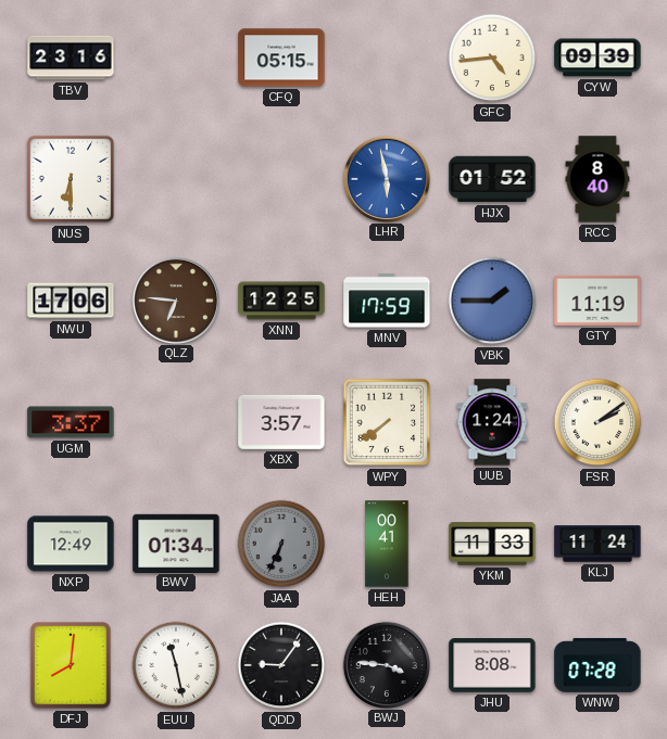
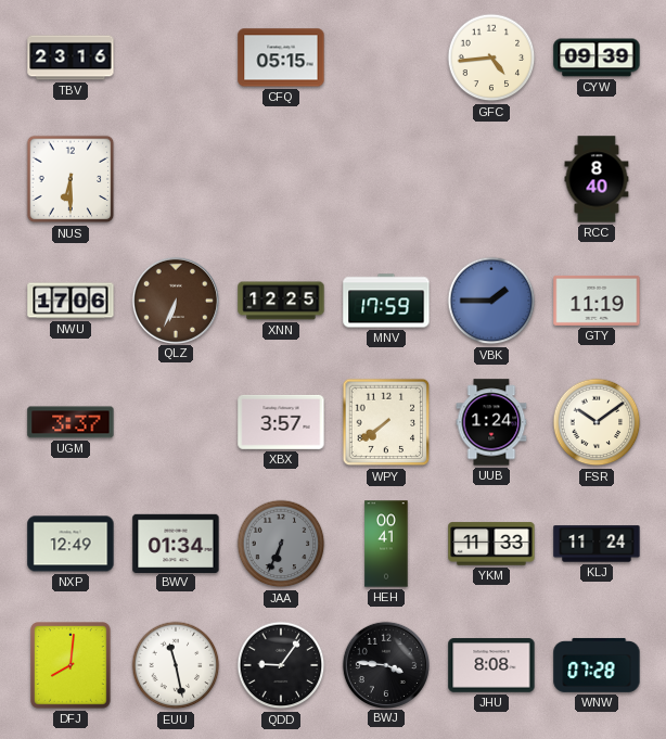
LHR: 5:58 -> none
HJX: 01:52 -> none
QLZ: 6:46 -> 6:34
FSR: 2:09 -> 10:09
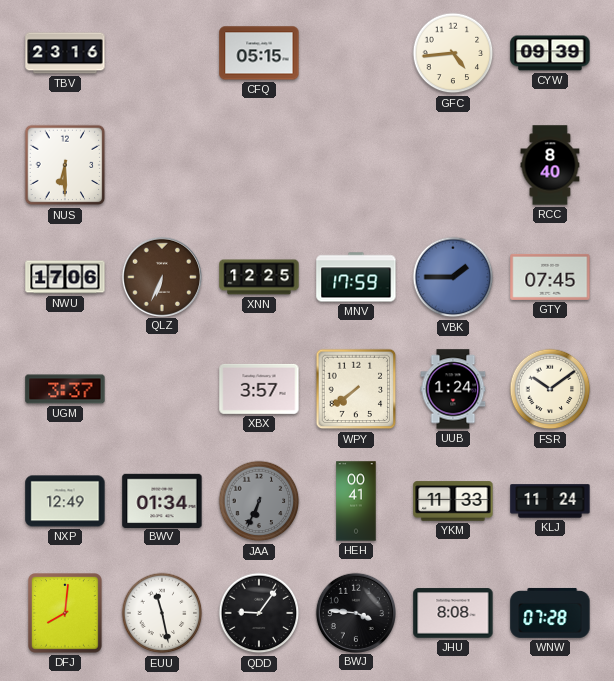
GTY: 11:19 -> 07:45
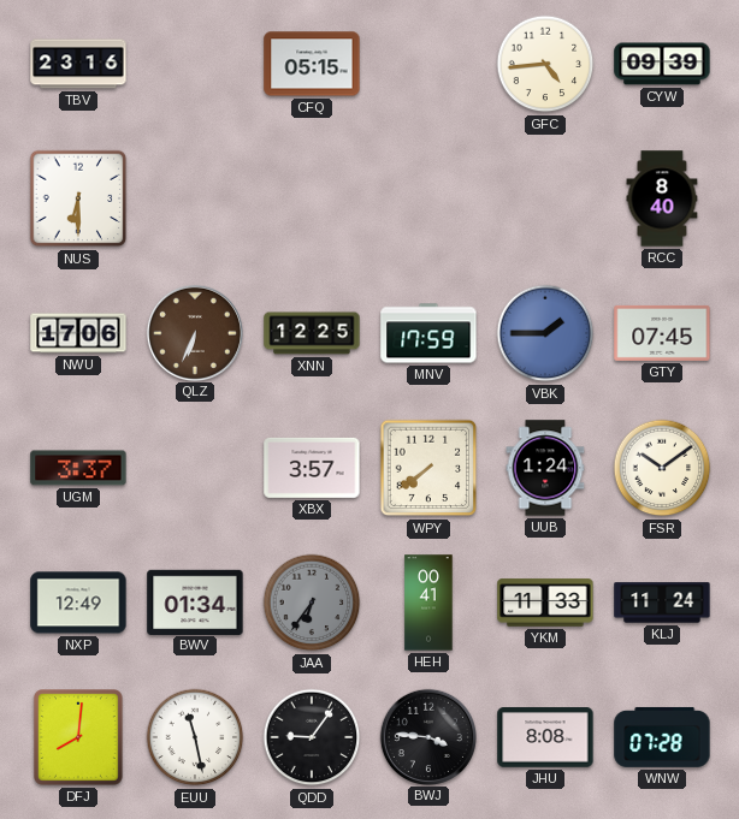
JAA: 6:34 -> 6:36
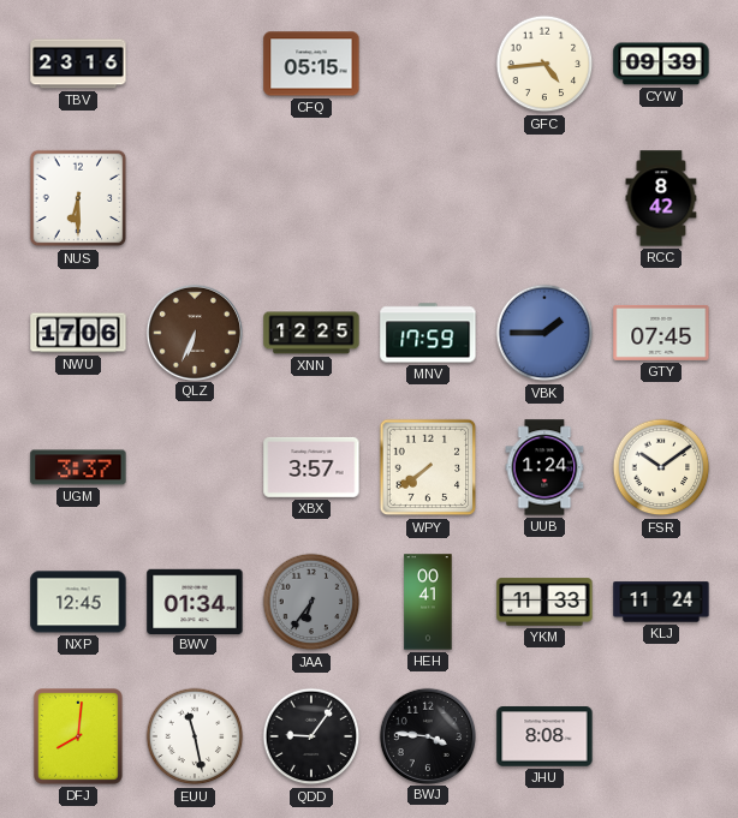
RCC: 8:40 -> 8:42
NXP: 12:49 -> 12:45
WNW: 07:28 -> none
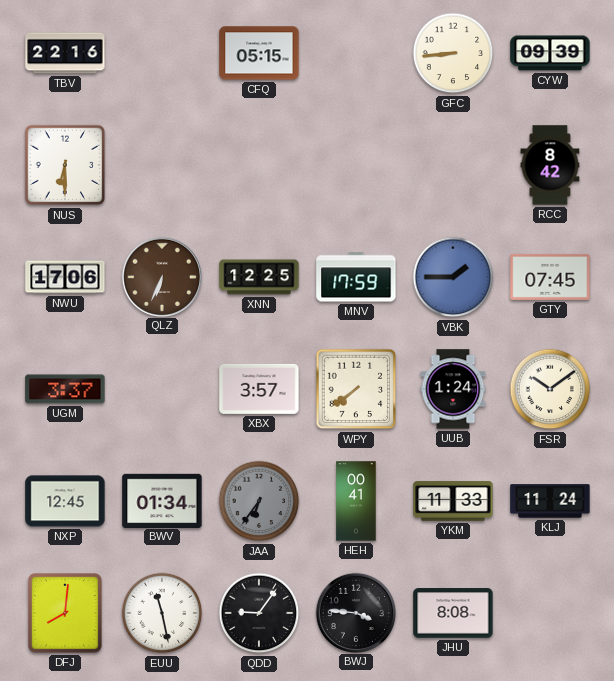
TBV: 23:16 -> 22:16
GFC: 4:44 -> 8:44
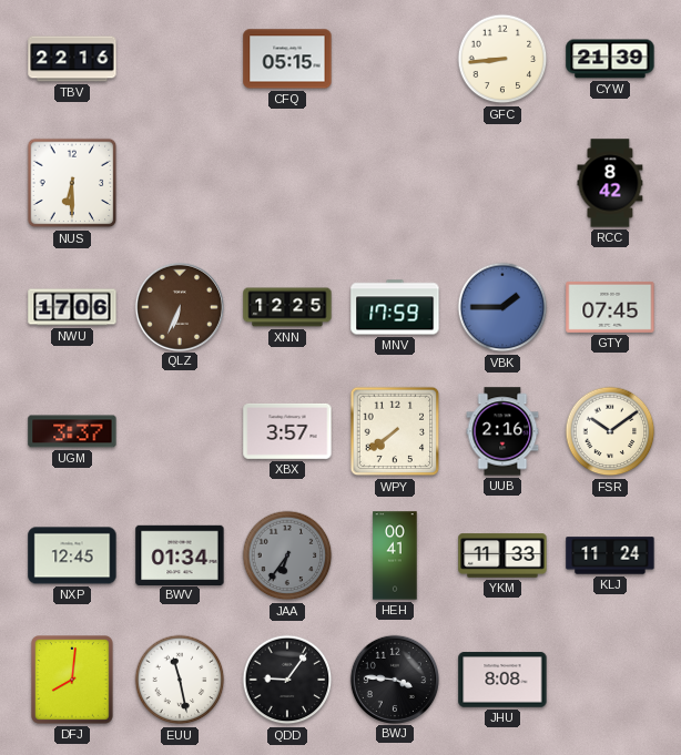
CYW: 09:39 -> 21:39
UUB: 1:24 -> 2:16
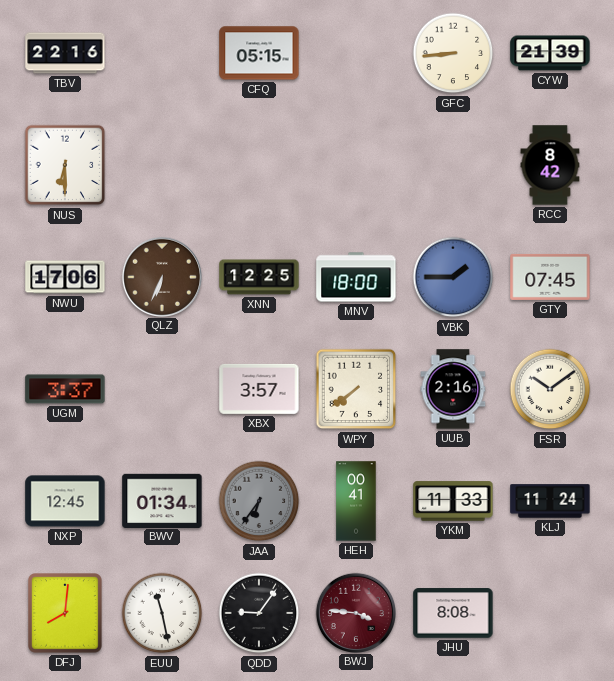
MNV: 17:59 -> 18:00
BWJ dial: black -> burgundy
